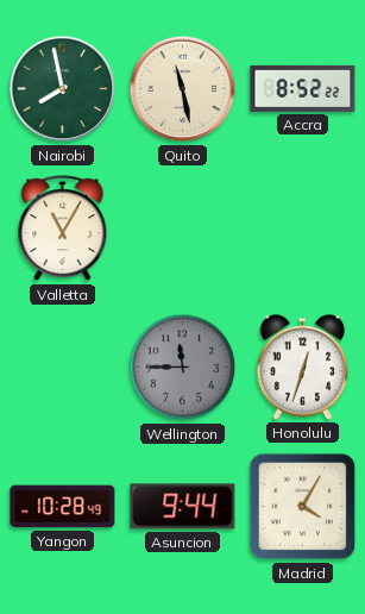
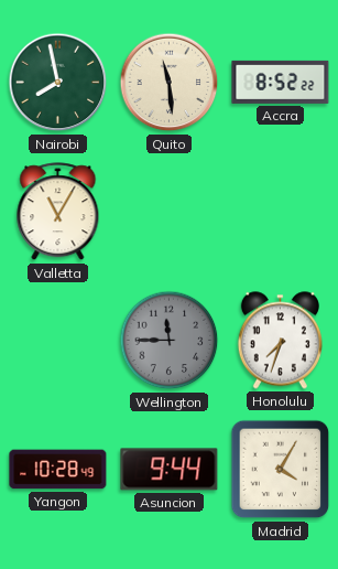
Quito: 11:28 -> 11:29
Honolulu: 12:33 -> 7:33
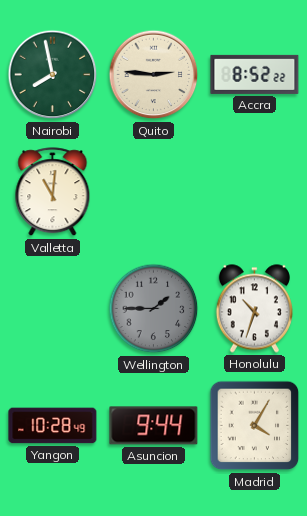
Quito: 11:29 -> 2:46
Valletta: 11:05 -> 11:01
Wellington: 11:45 -> 1:45
Honolulu: 7:33 -> 10:33
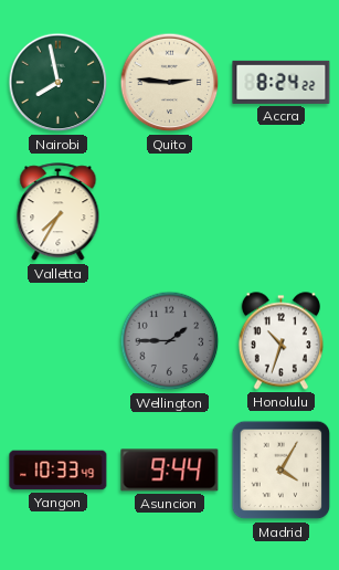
Accra: 8:52 -> 8:24
Valletta: 11:01 -> 7:35
Yangon: 10:28 -> 10:33
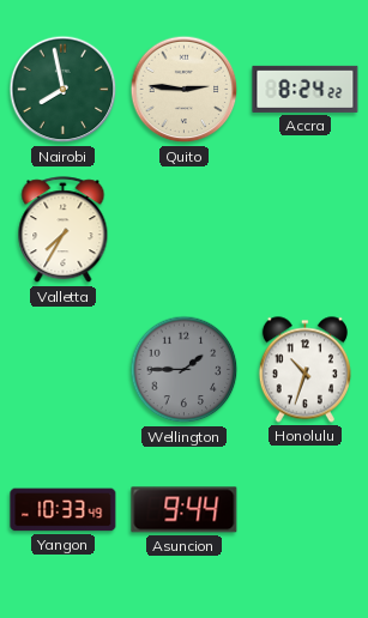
Madrid: 4:05 -> none
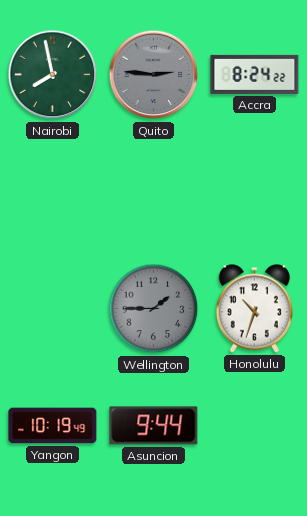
Quito dial: cream -> grey
Valletta: 7:35 -> none
Yangon: 10:33 -> 10:19
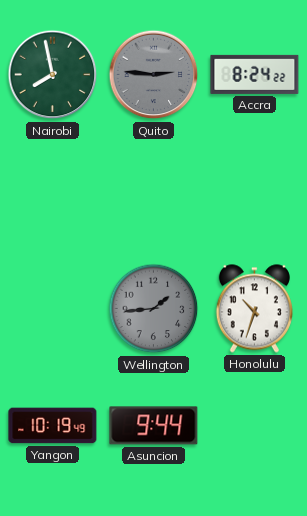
Wellington: 1:45 -> 1:44
